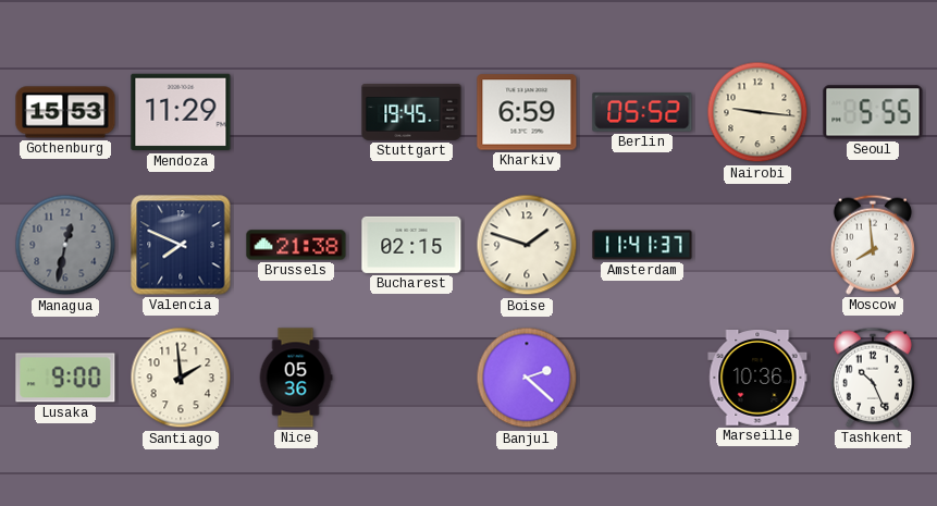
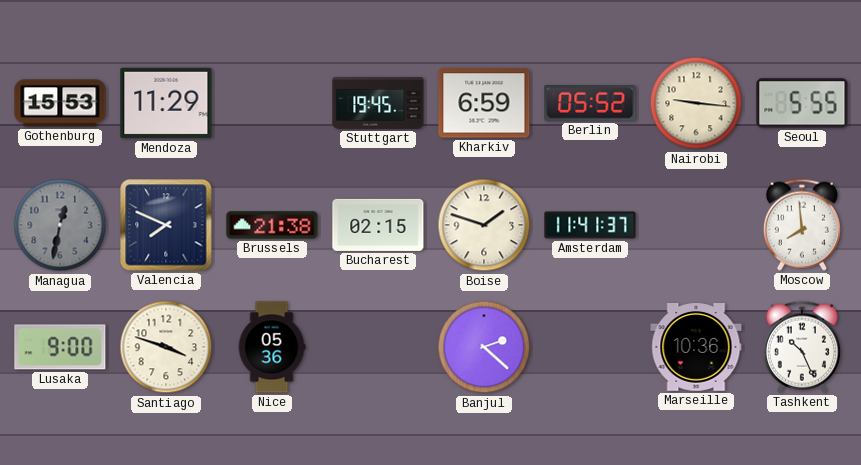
Santiago: 1:59 -> 3:48
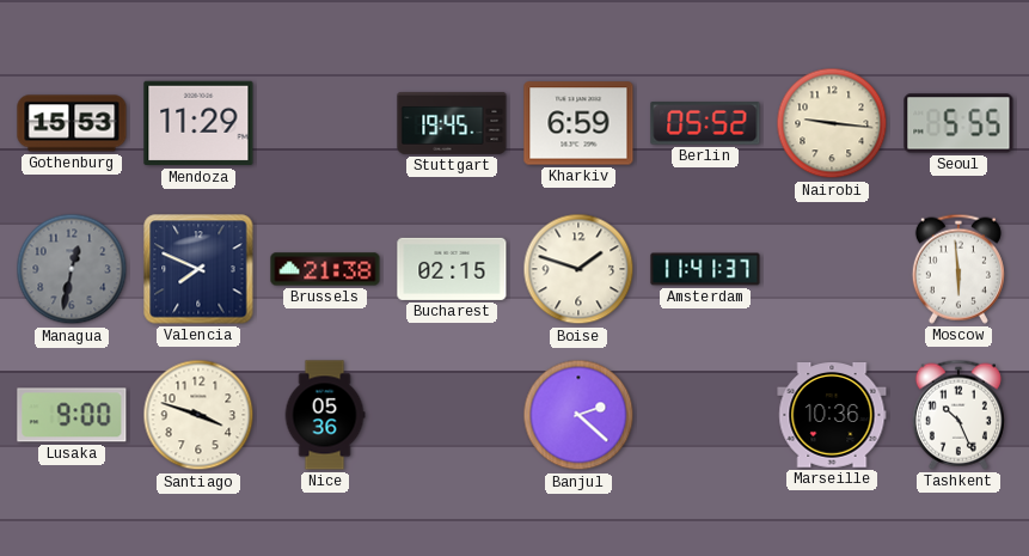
Moscow: 7:59 -> 5:59
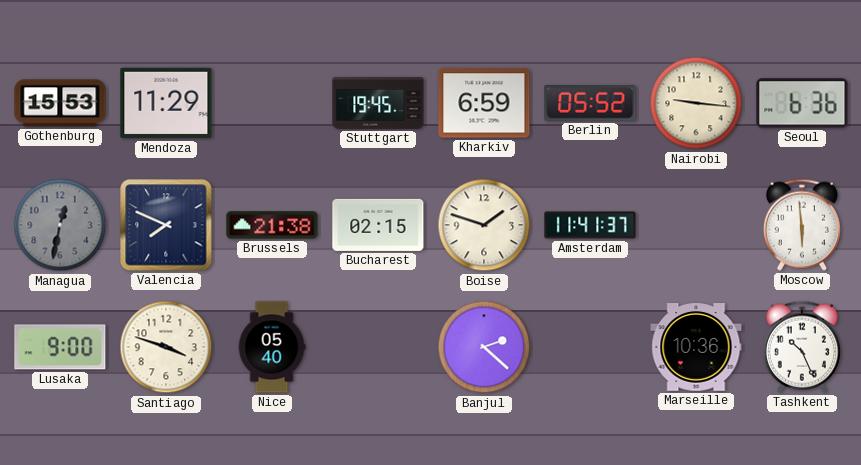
Seoul: 5:55 -> 6:36
Nice: 05:36 -> 05:40
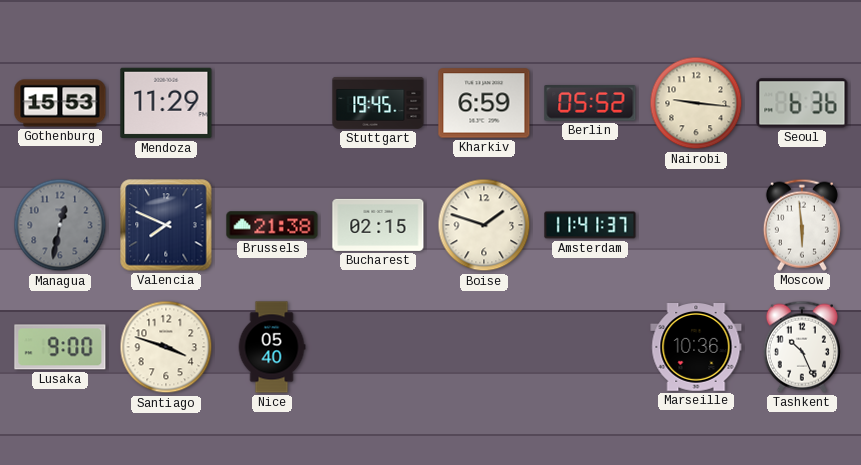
Banjul: 2:22 -> none
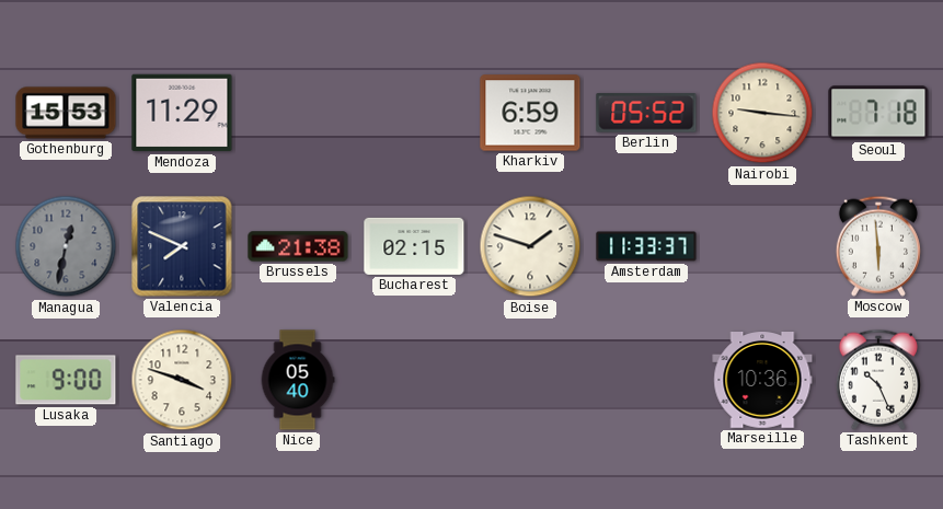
Stuttgart: 19:45 -> none
Seoul: 6:36 -> 7:18
Amsterdam: 11:41 -> 11:33
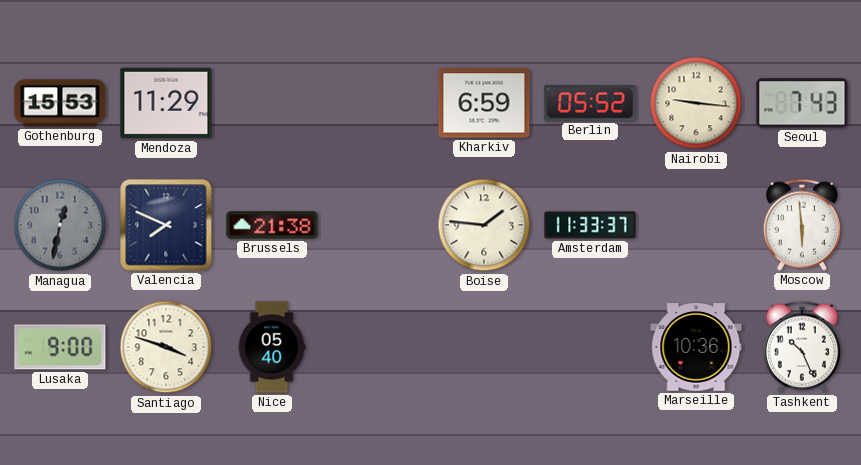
Seoul: 7:18 -> 7:43
Bucharest: 02:15 -> none
Boise: 1:48 -> 1:46
